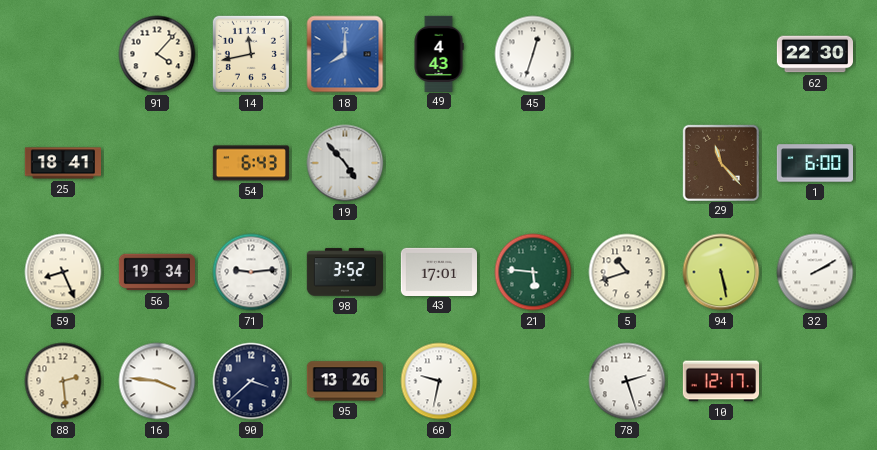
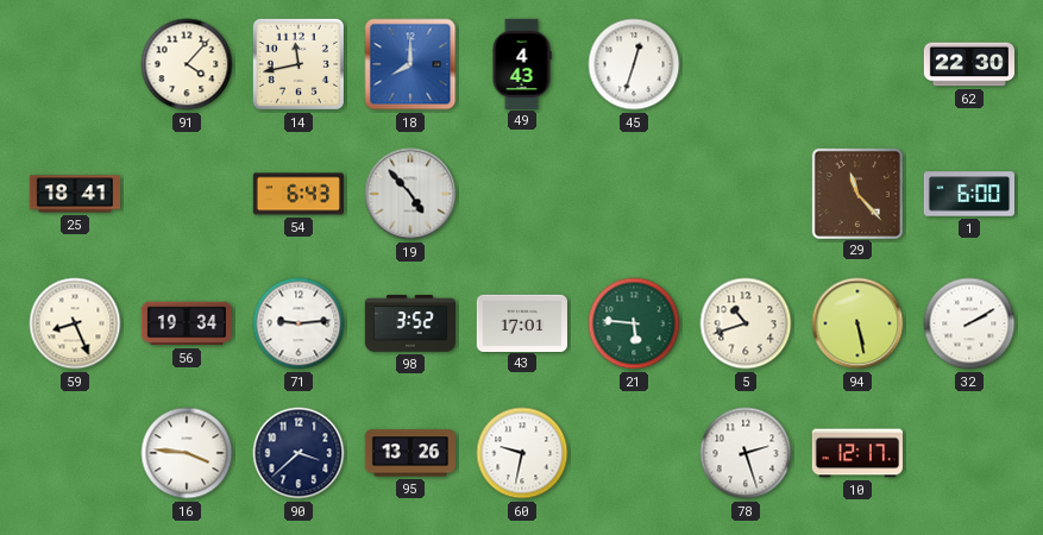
88: 2:29 -> none
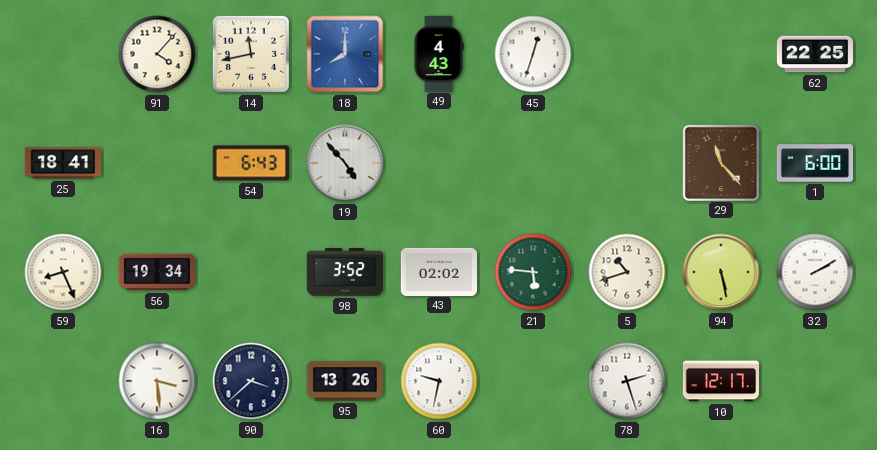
62: 22:30 -> 22:25
71: 9:14 -> none
43: 17:01 -> 02:02
16: 3:46 -> 3:29
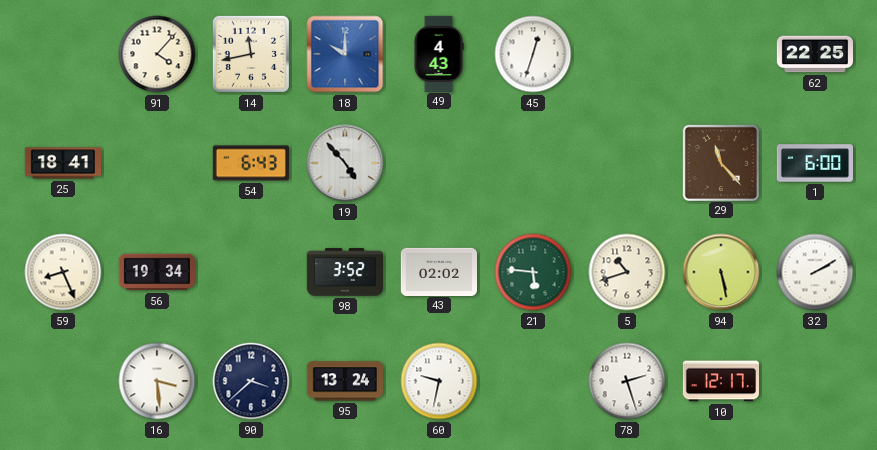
18: 8:00 -> 10:00
95: 13:26 -> 13:24
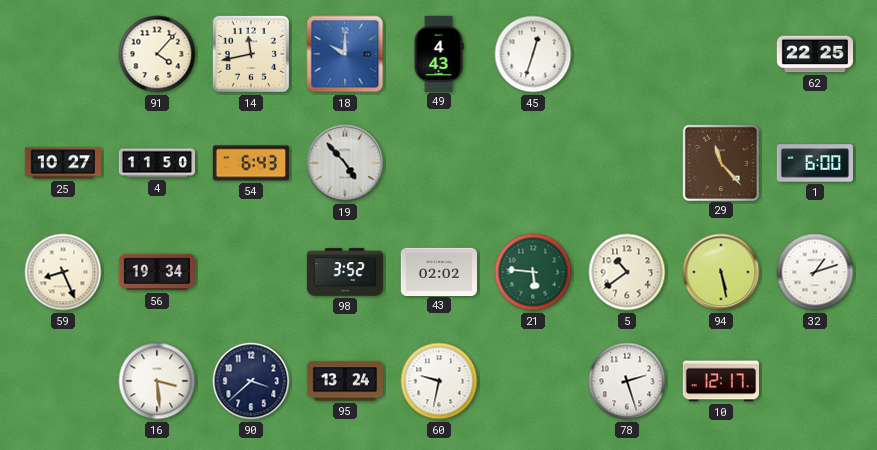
25: 18:41 -> 10:27
4: none -> 11:50
5: 10:42 -> 10:39
32: 2:10 -> 1:12
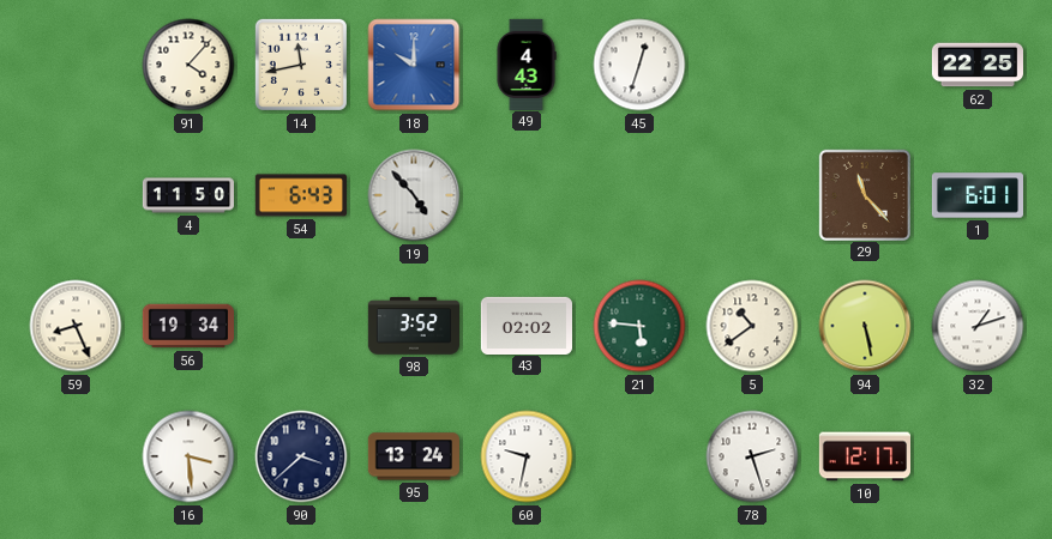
25: 10:27 -> none
1: 6:00 -> 6:01
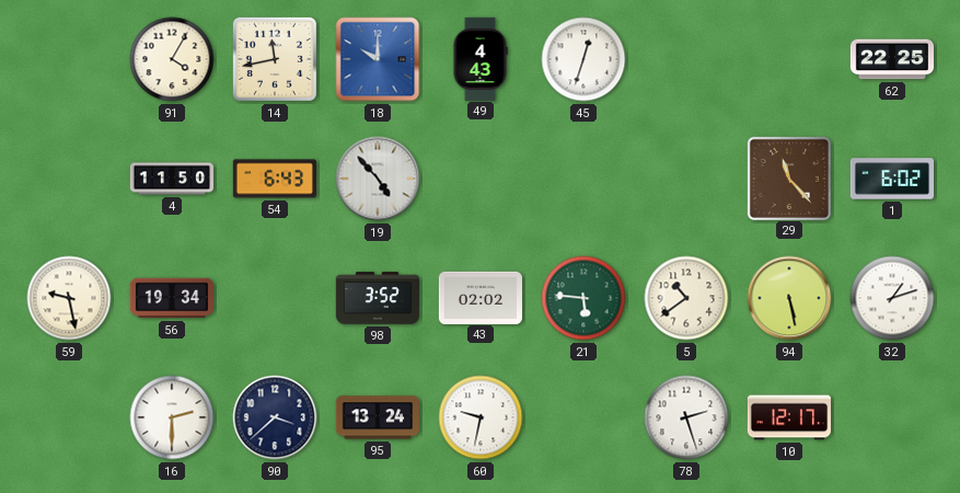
91: 4:07 -> 4:05
1: 6:01 -> 6:02
59: 8:26 -> 9:28
16: 3:29 -> 2:30
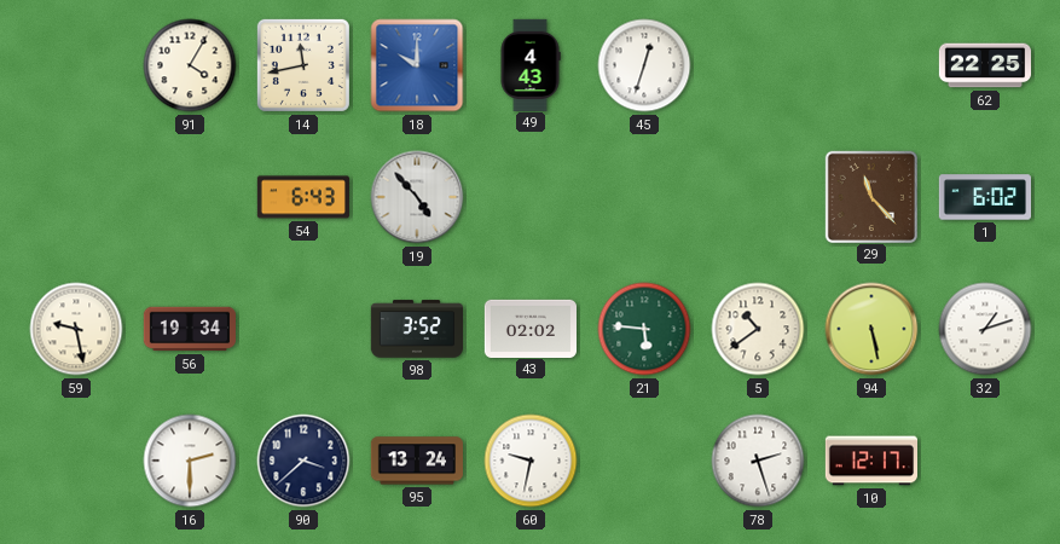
4: 11:50 -> none
